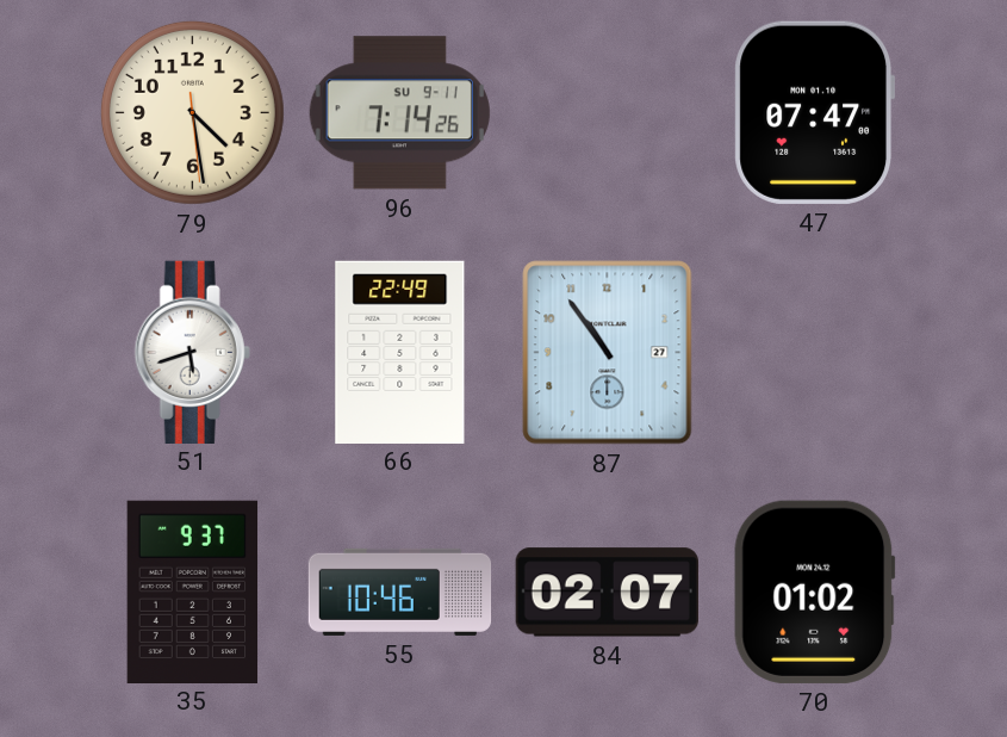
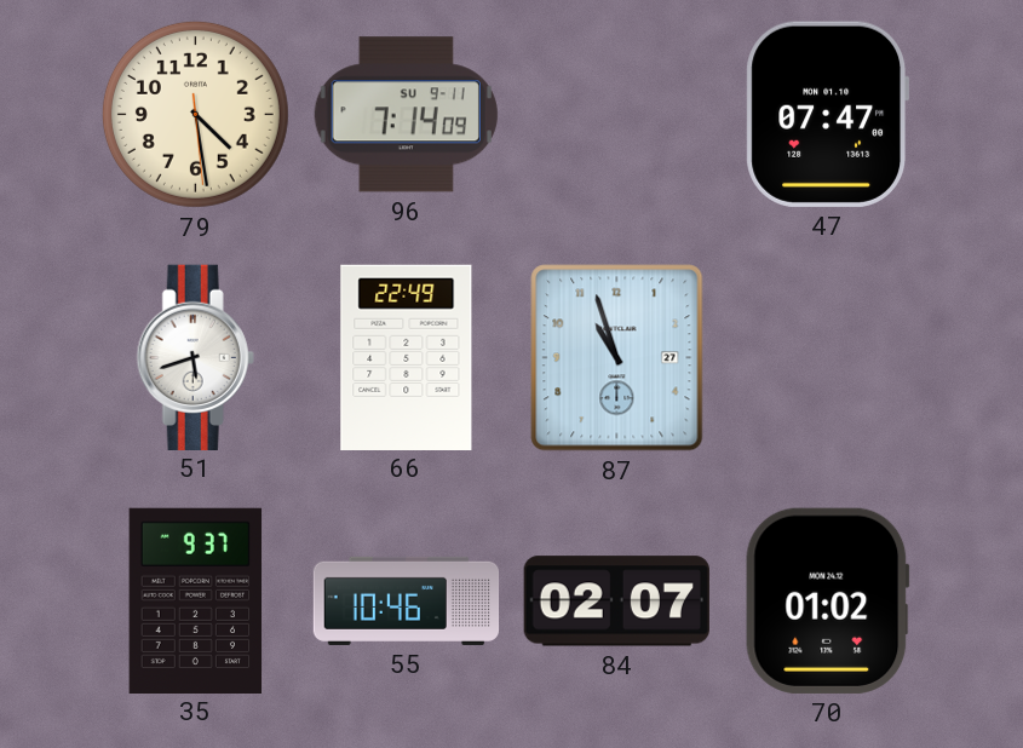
96: 7:14:26 -> 7:14:09
87: 10:54 -> 10:57
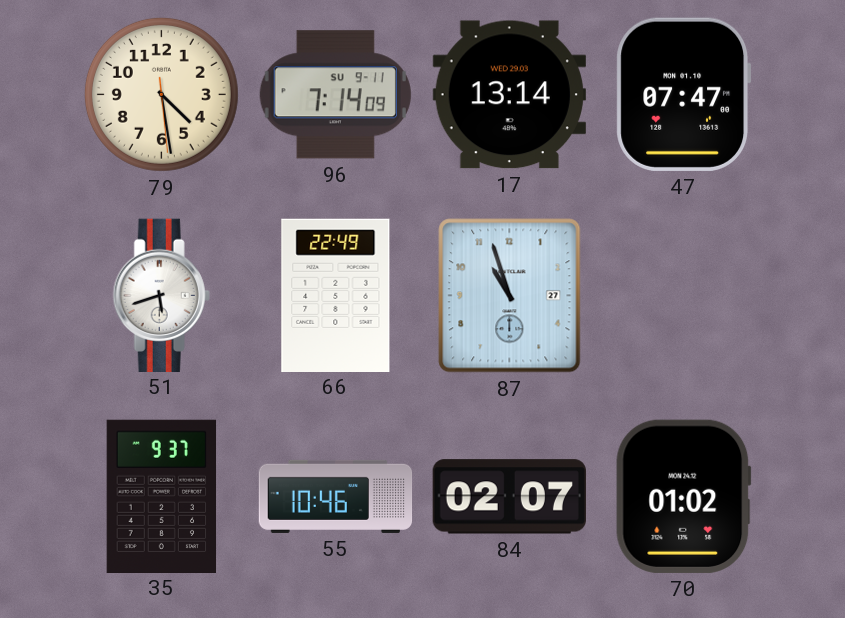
17: none -> 13:14
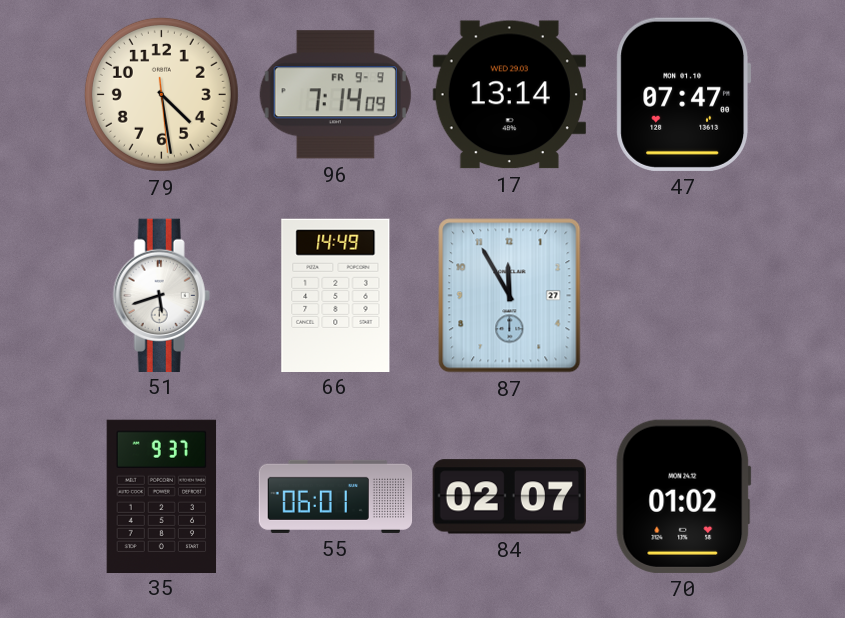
96 date: SU 9-11 -> FR 9-9
66: 22:49 -> 14:49
87: 10:57 -> 11:55
55: 10:46 -> 06:01
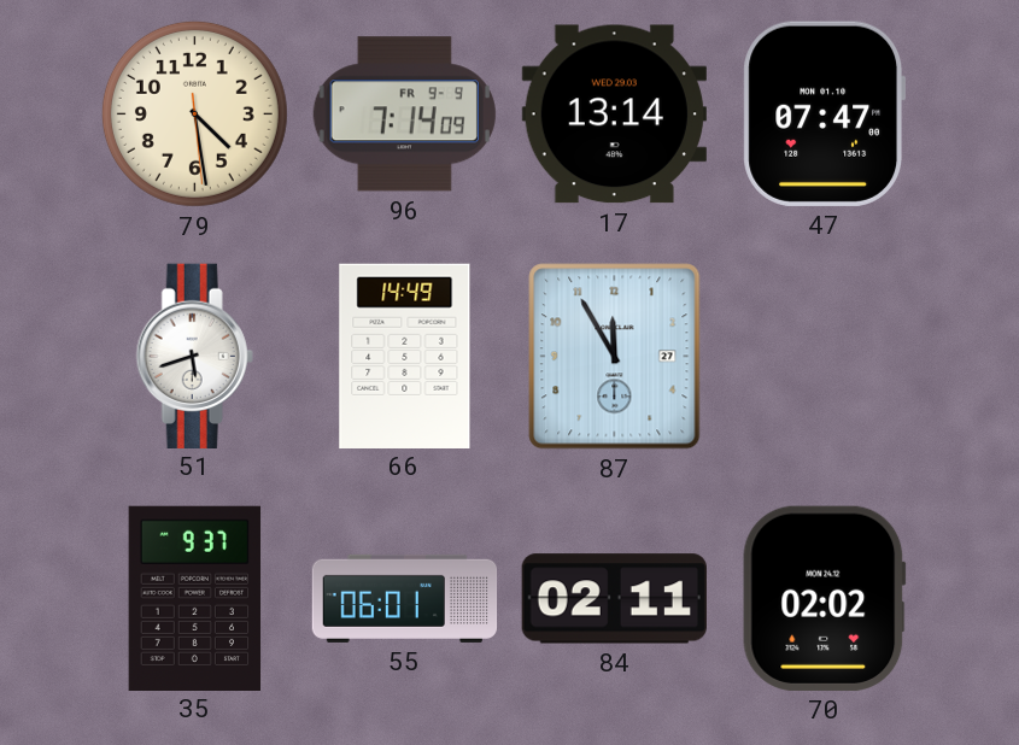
84: 02:07 -> 02:11
70: 01:02 -> 02:02
